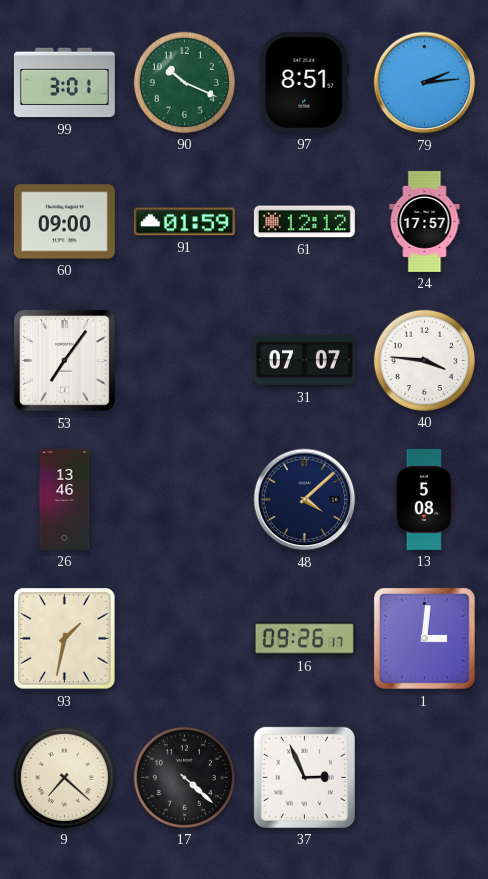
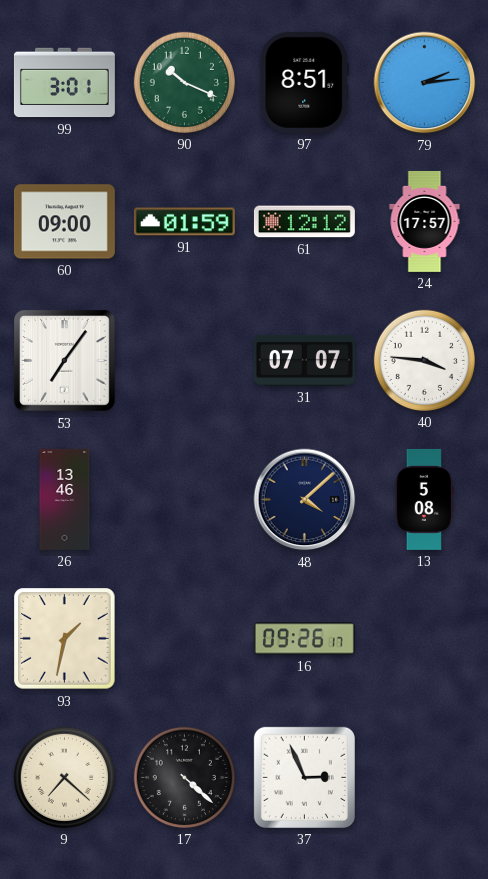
1: 3:01 -> none
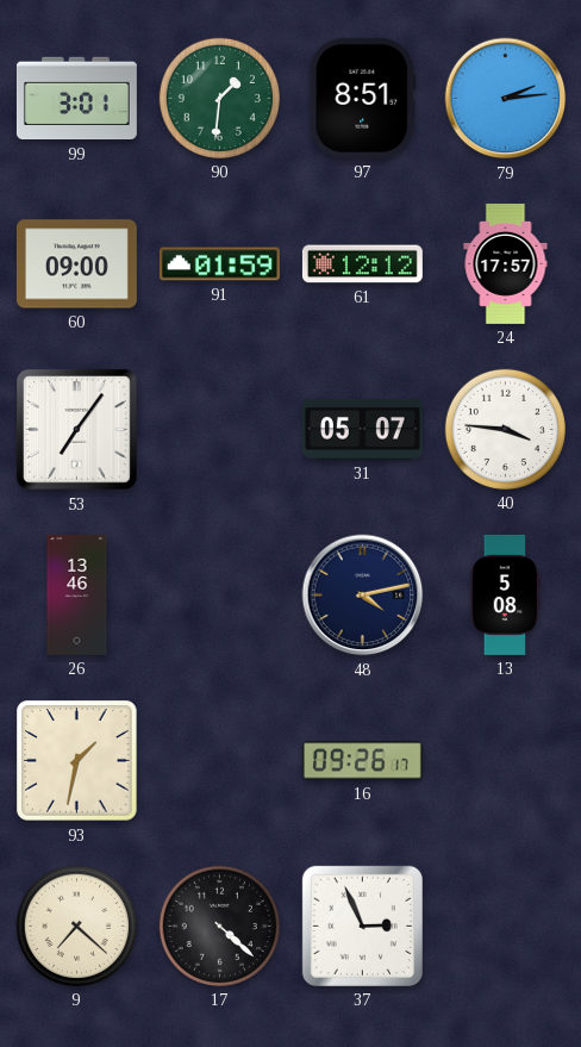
90: 10:19 -> 1:31
31: 07:07 -> 05:07
48: 4:08 -> 4:13
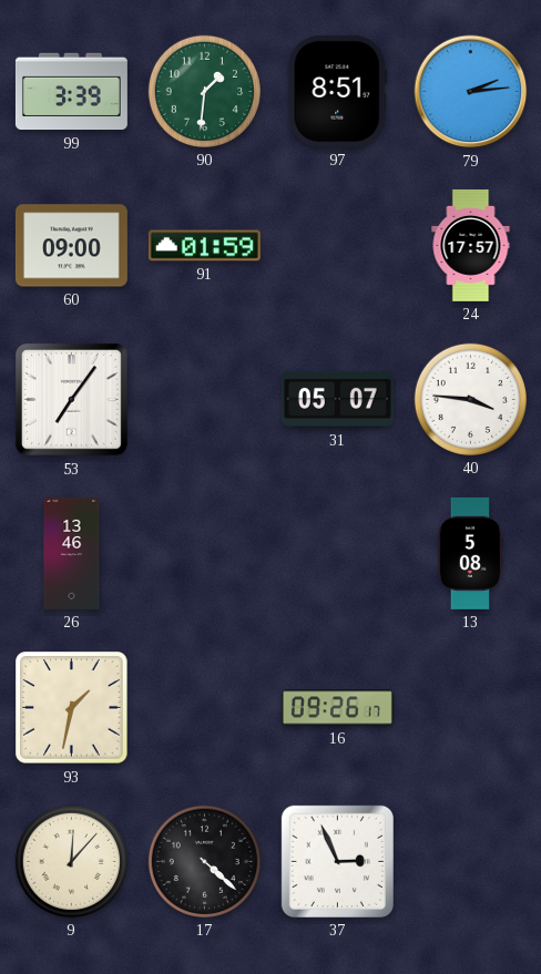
99: 3:01 -> 3:39
61: 12:12 -> none
48: 4:13 -> none
9: 7:22 -> 12:07
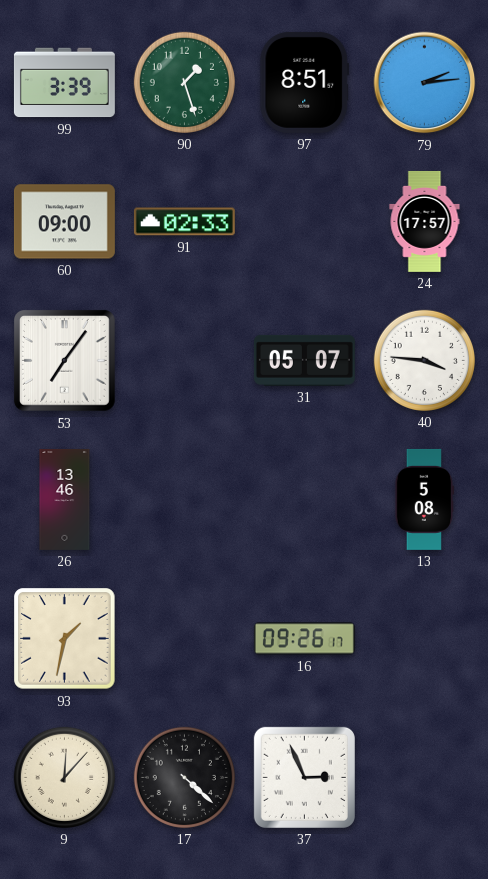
90: 1:31 -> 1:27
91: 01:59 -> 02:33
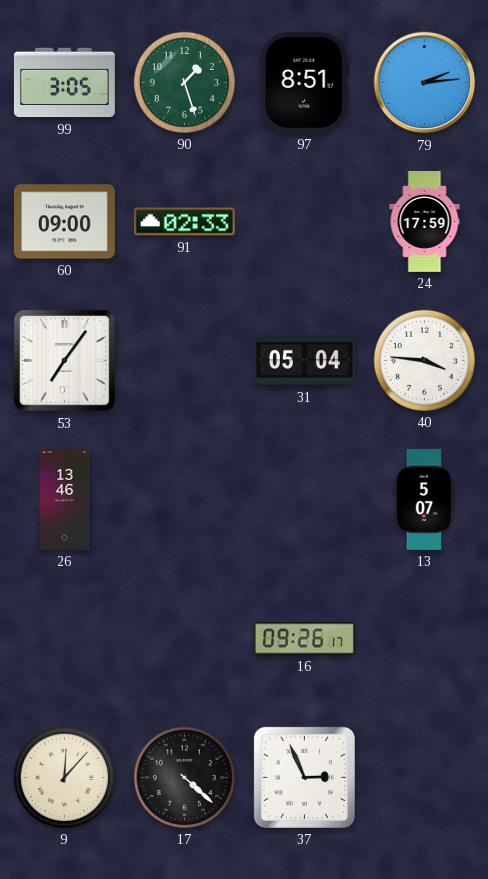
99: 3:39 -> 3:05
24: 17:57 -> 17:59
31: 05:07 -> 05:04
13: 5:08 -> 5:07
93: 1:32 -> none
